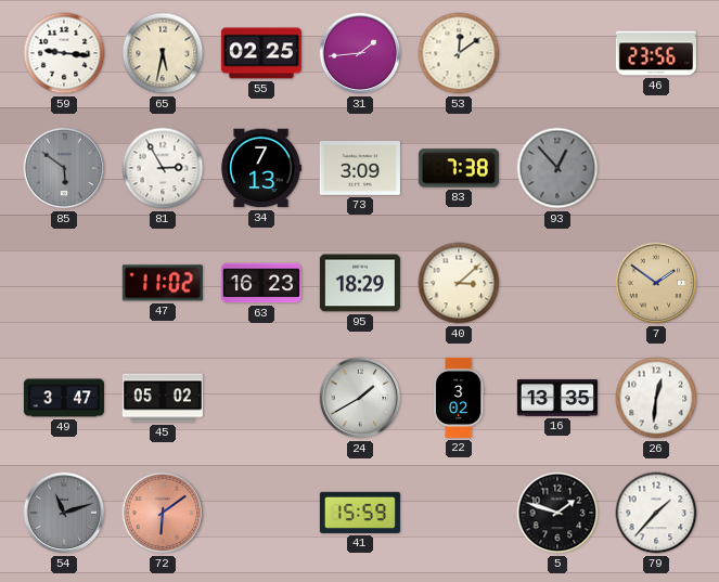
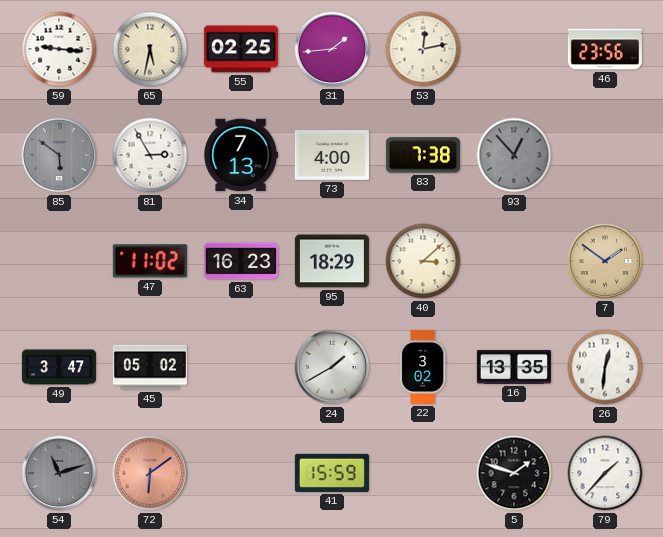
53: 12:09 -> 12:13
73: 3:09 -> 4:00
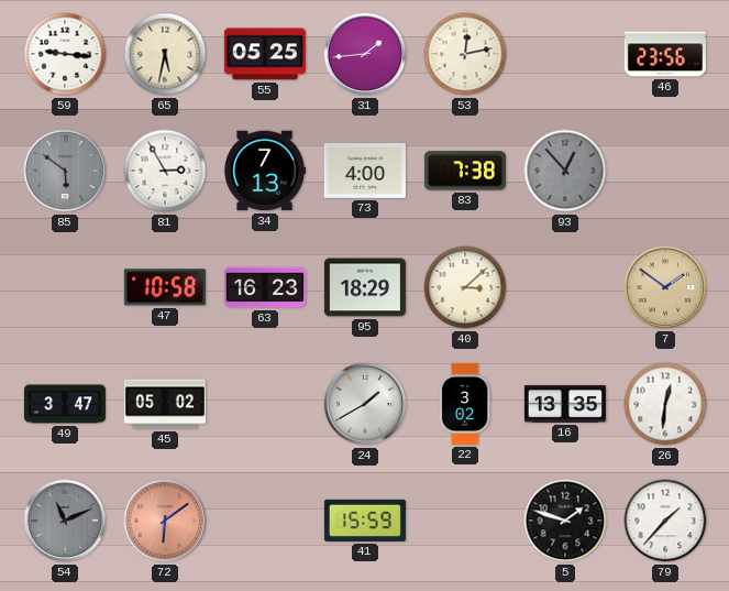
55: 02:25 -> 05:25
47: 11:02 -> 10:58
54: 11:12 -> 11:11
